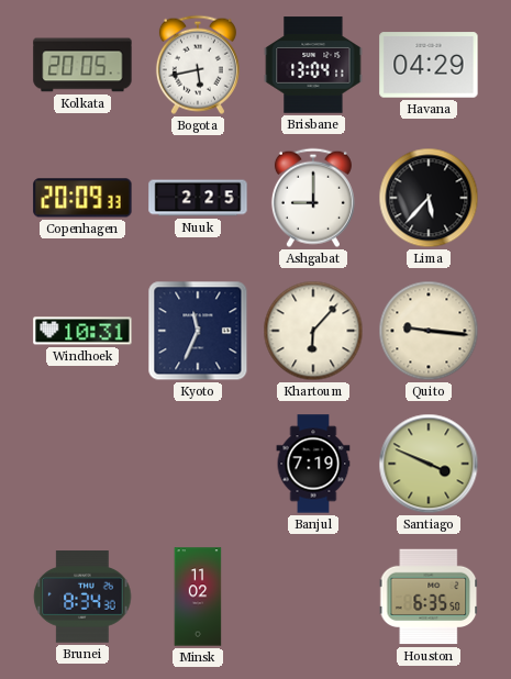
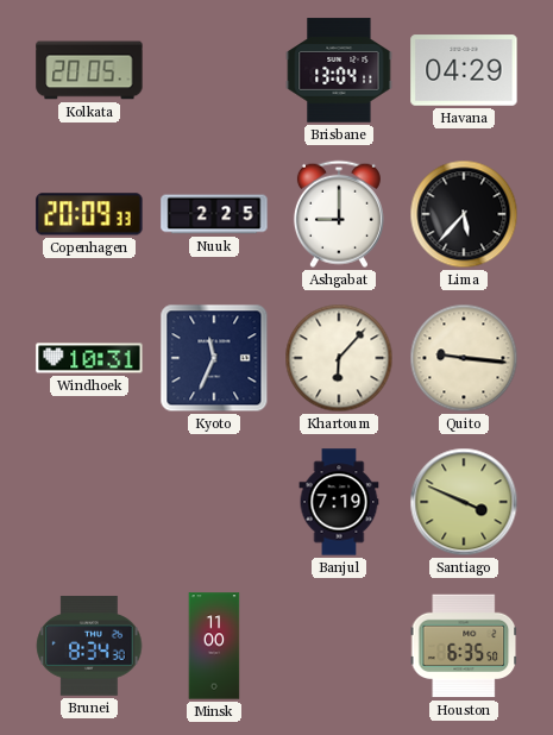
Bogota: 5:43 -> none
Minsk: 11:02 -> 11:00
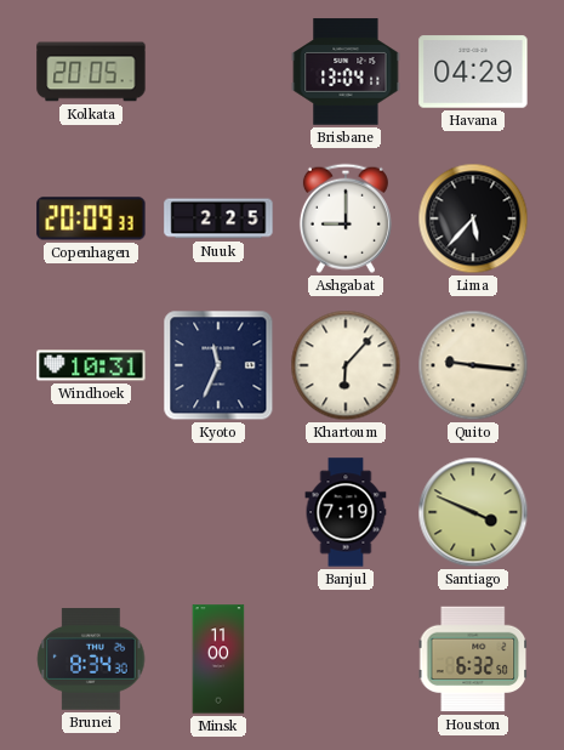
Houston: 6:35 -> 6:32
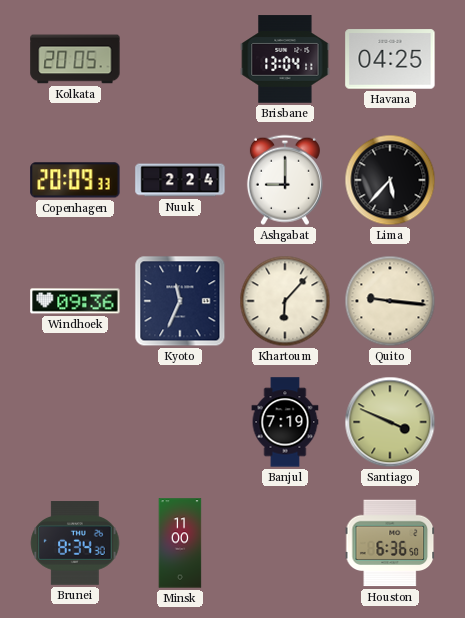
Havana: 04:29 -> 04:25
Nuuk: 2:25 -> 2:24
Windhoek: 10:31 -> 09:36
Houston: 6:32 -> 6:36
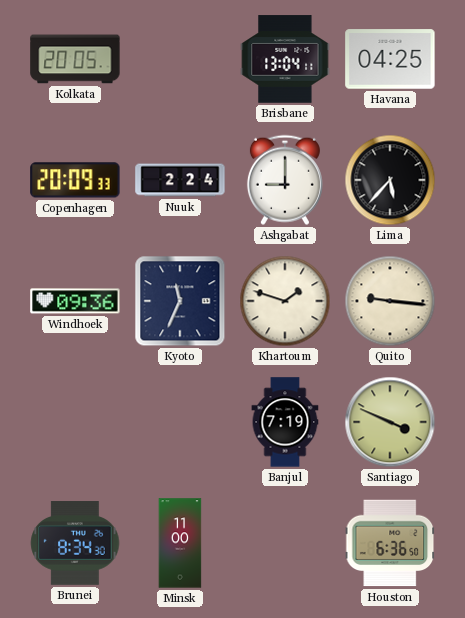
Khartoum: 6:07 -> 1:48
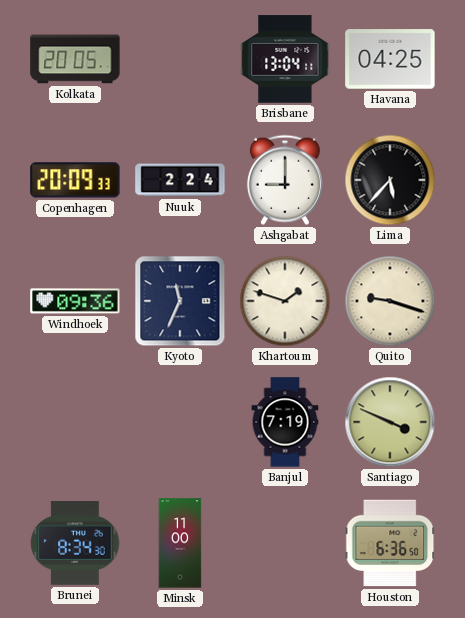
Quito: 9:16 -> 9:18
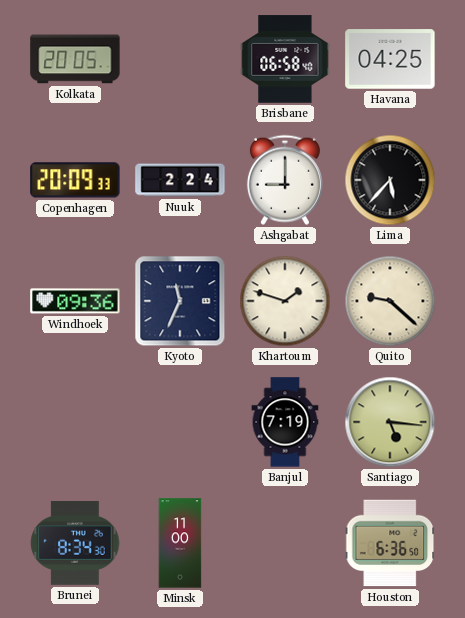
Brisbane: 13:04 -> 06:58
Quito: 9:18 -> 9:22
Santiago: 3:49 -> 5:16
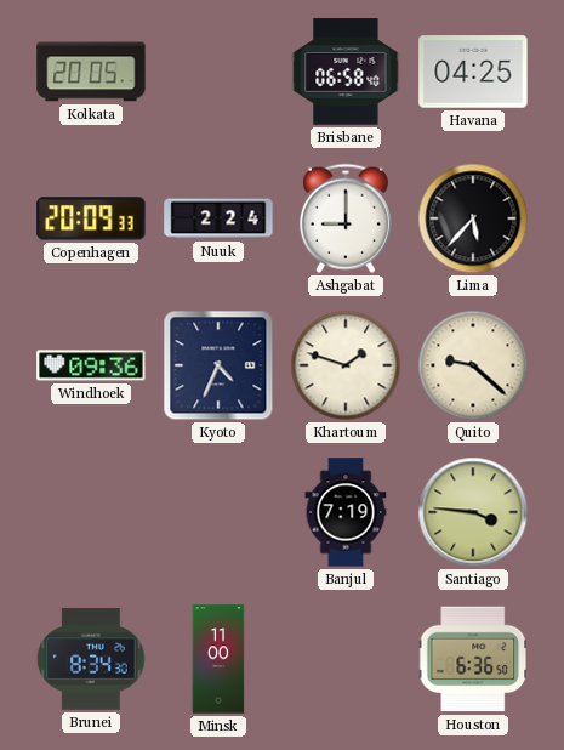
Kyoto: 11:34 -> 4:34
Santiago: 5:16 -> 3:46
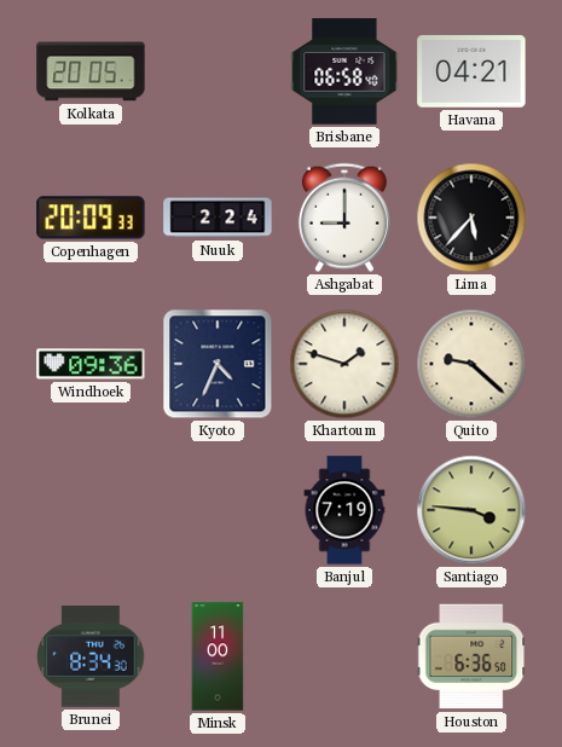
Havana: 04:25 -> 04:21
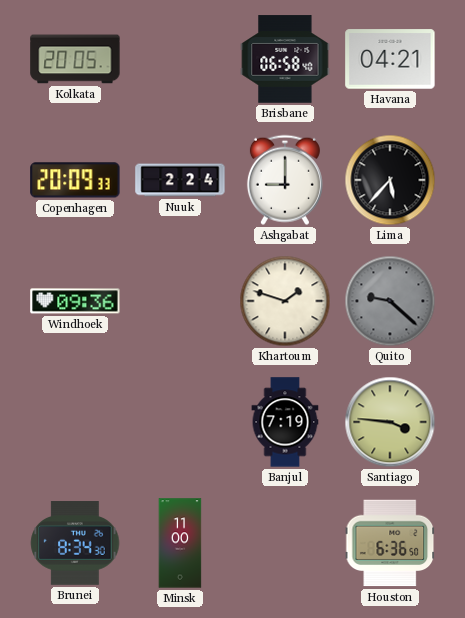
Kyoto: 4:34 -> none
Quito dial: cream -> grey
